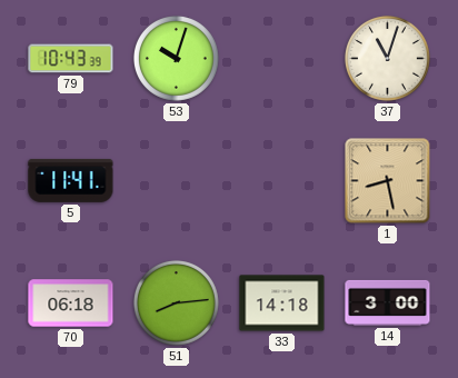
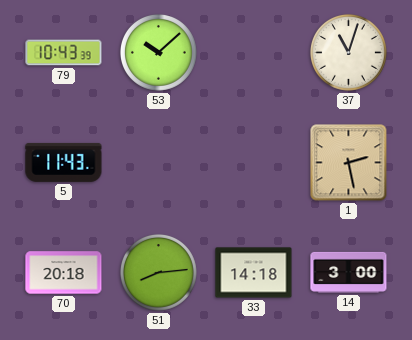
53: 10:03 -> 10:08
5: 11:41 -> 11:43
1: 8:28 -> 2:28
70: 06:18 -> 20:18
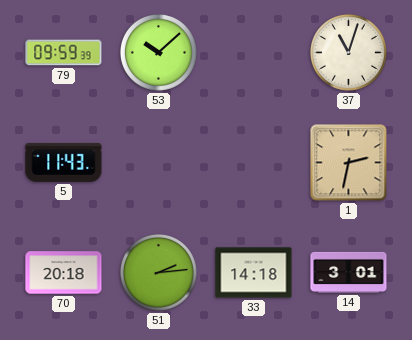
79: 10:43 -> 09:59
1: 2:28 -> 2:32
51: 8:14 -> 2:14
14: 3:00 -> 3:01
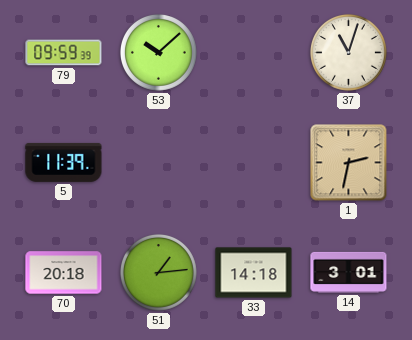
5: 11:43 -> 11:39
51: 2:14 -> 1:14
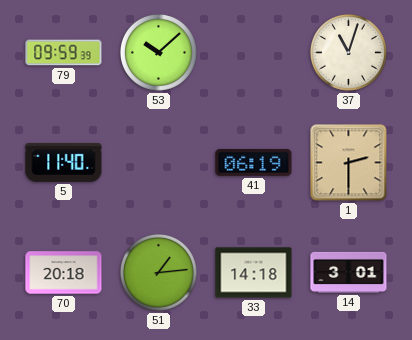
5: 11:39 -> 11:40
41: none -> 06:19
1: 2:32 -> 2:30
